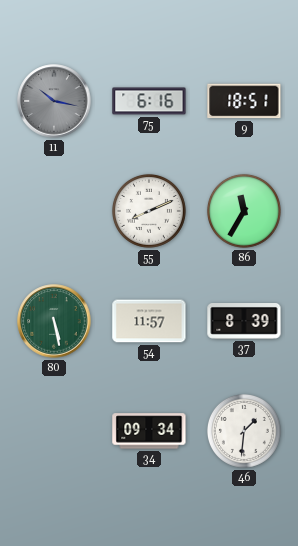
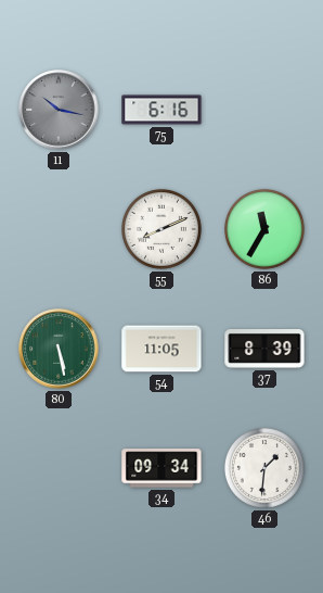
9: 18:51 -> none
54: 11:57 -> 11:05
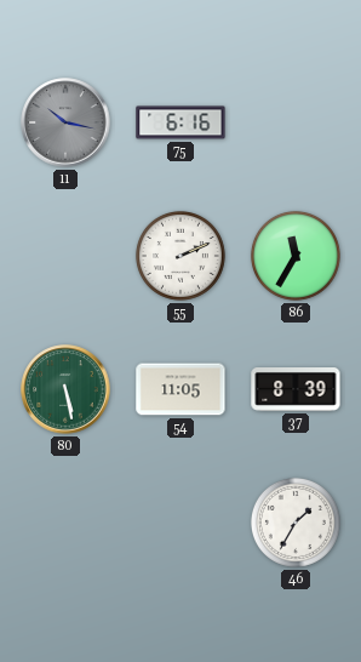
55: 8:11 -> 2:11
34: 09:34 -> none
46: 1:31 -> 1:35
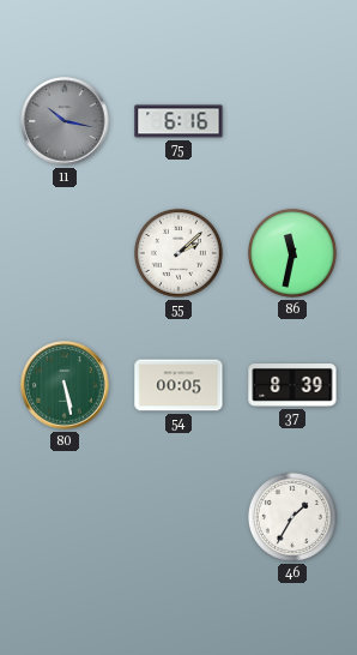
55: 2:11 -> 2:08
86: 11:35 -> 11:32
54: 11:05 -> 00:05
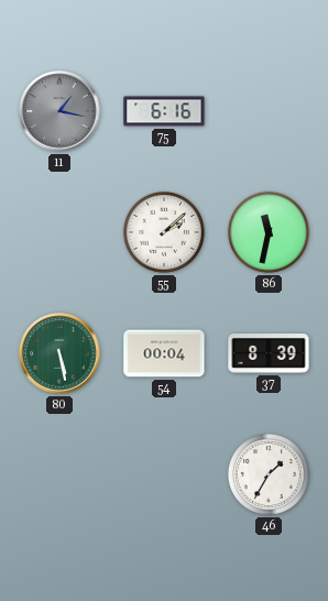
11: 10:17 -> 1:17
54: 00:05 -> 00:04
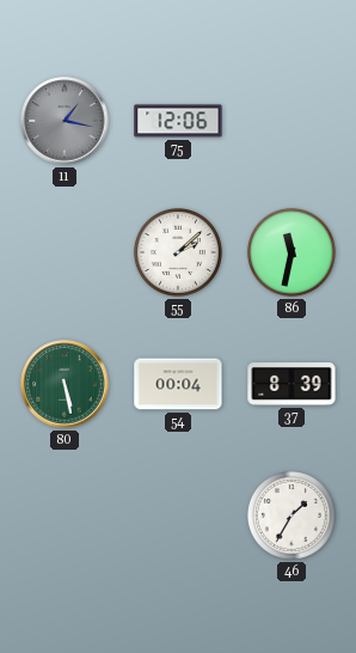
75: 6:16 -> 12:06
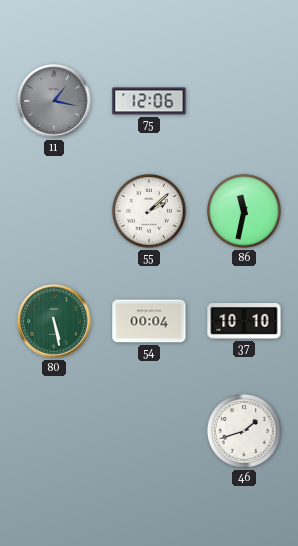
37: 8:39 -> 10:10
46: 1:35 -> 1:42
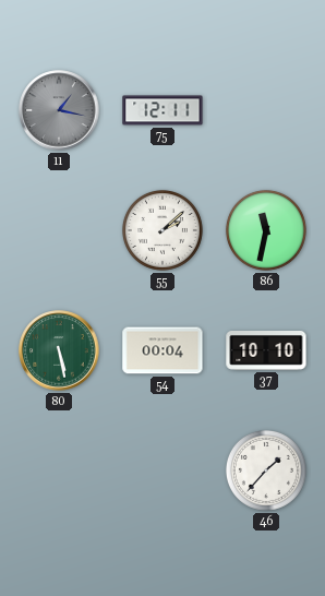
75: 12:06 -> 12:11
46: 1:42 -> 1:37
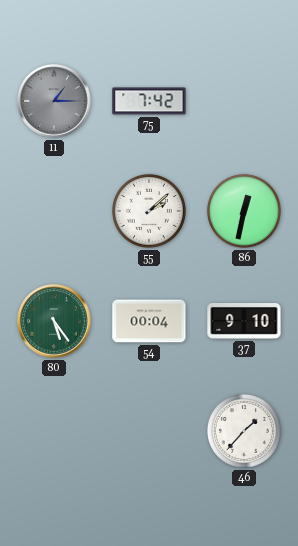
11: 1:17 -> 1:15
75: 12:11 -> 7:42
86: 11:32 -> 12:32
80: 5:28 -> 5:24
37: 10:10 -> 9:10
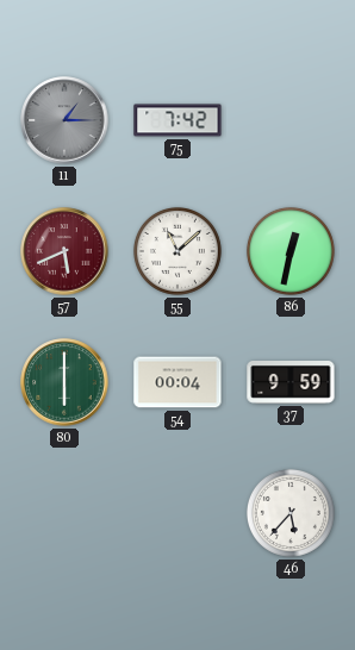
57: none -> 5:41
55: 2:08 -> 11:08
80: 5:24 -> 6:00
37: 9:10 -> 9:59
46: 1:37 -> 5:37
